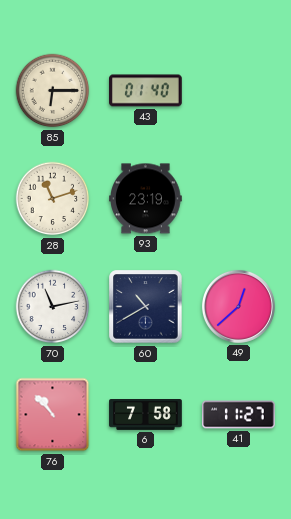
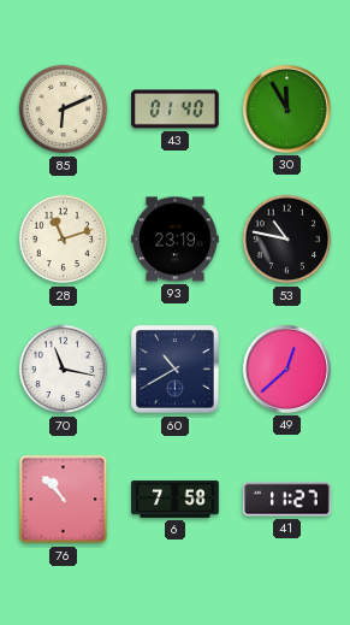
85: 6:15 -> 6:11
30: none -> 11:55
53: none -> 10:47
70: 11:13 -> 11:17
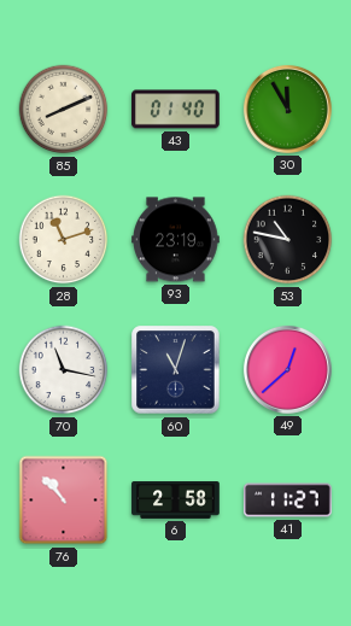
85: 6:11 -> 8:11
60: 10:40 -> 11:03
6: 7:58 -> 2:58
